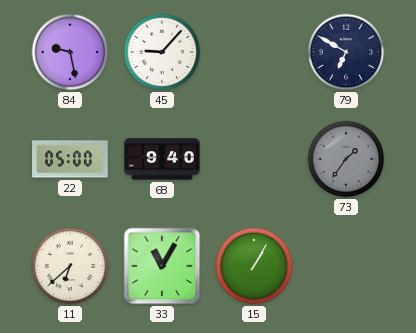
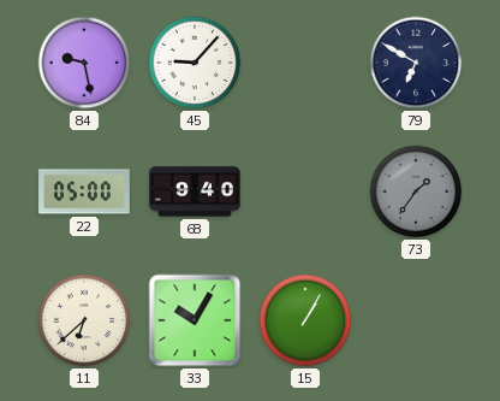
33: 11:05 -> 10:05
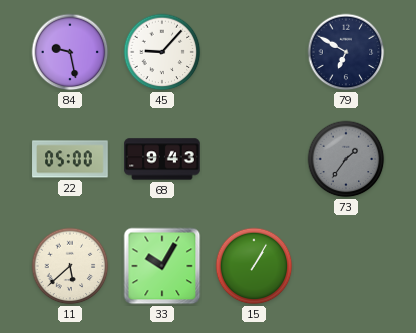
68: 9:40 -> 9:43
11: 6:38 -> 5:38
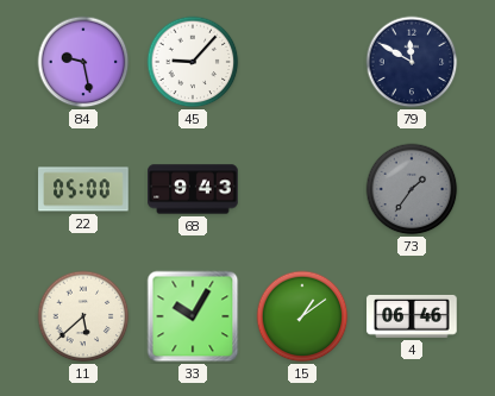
79: 6:50 -> 11:50
15: 1:05 -> 1:09
4: none -> 06:46
